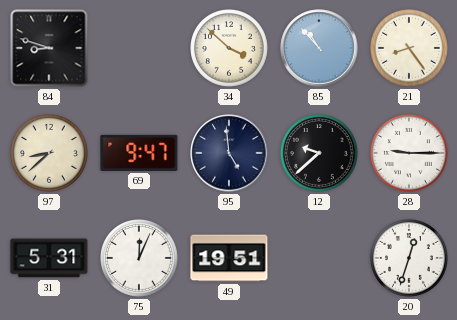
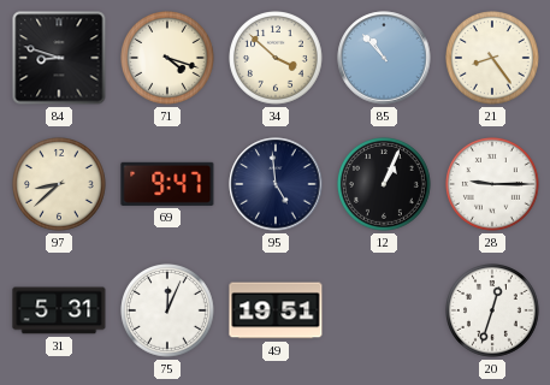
71: none -> 4:18
12: 9:38 -> 1:04
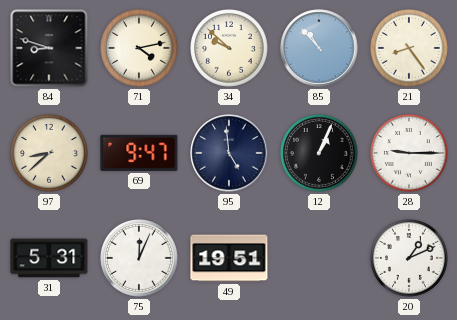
71: 4:18 -> 4:13
34: 3:52 -> 9:52
20: 12:33 -> 1:11
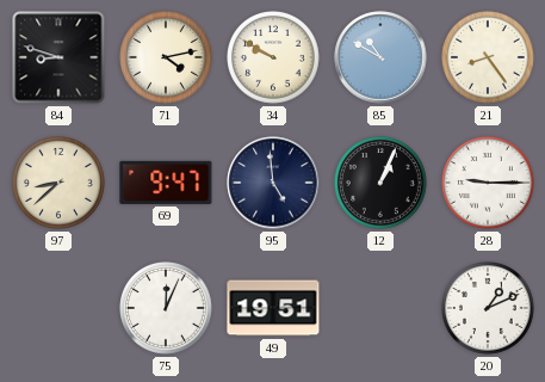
34: 9:52 -> 9:50
85: 10:53 -> 10:50
31: 5:31 -> none
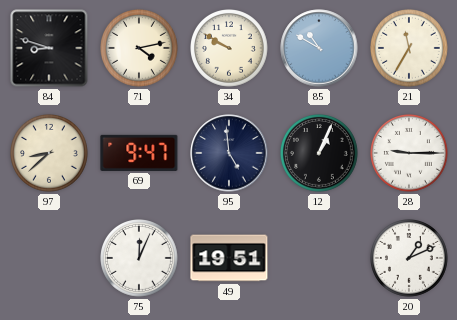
21: 8:24 -> 11:35
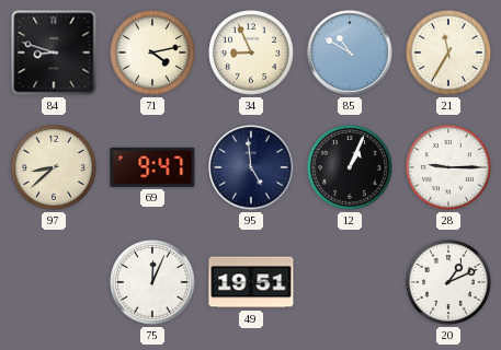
34: 9:50 -> 8:56
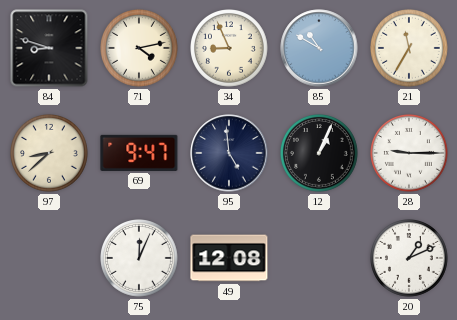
49: 19:51 -> 12:08
